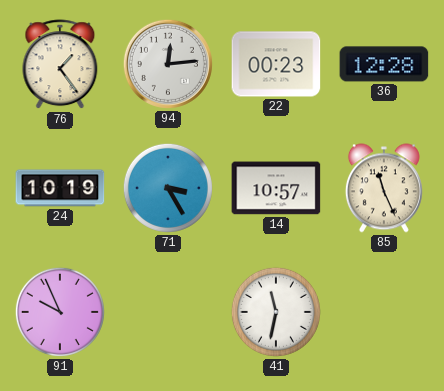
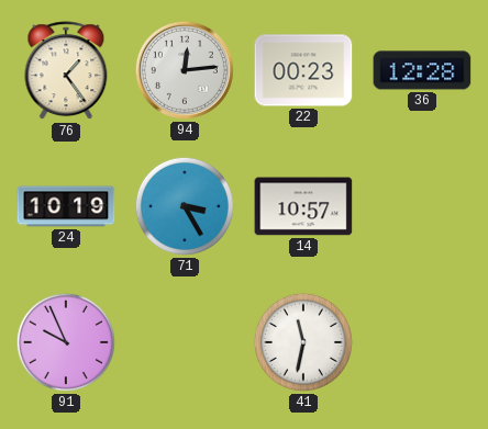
85: 11:26 -> none
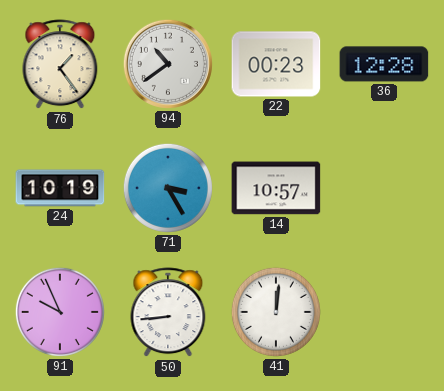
94: 12:14 -> 10:39
50: none -> 8:44
41: 11:32 -> 12:01
